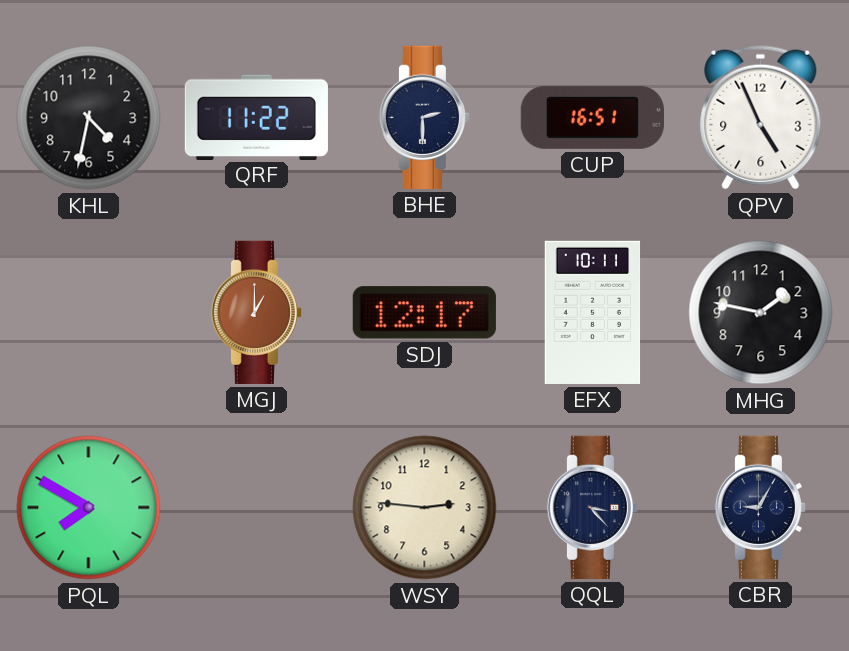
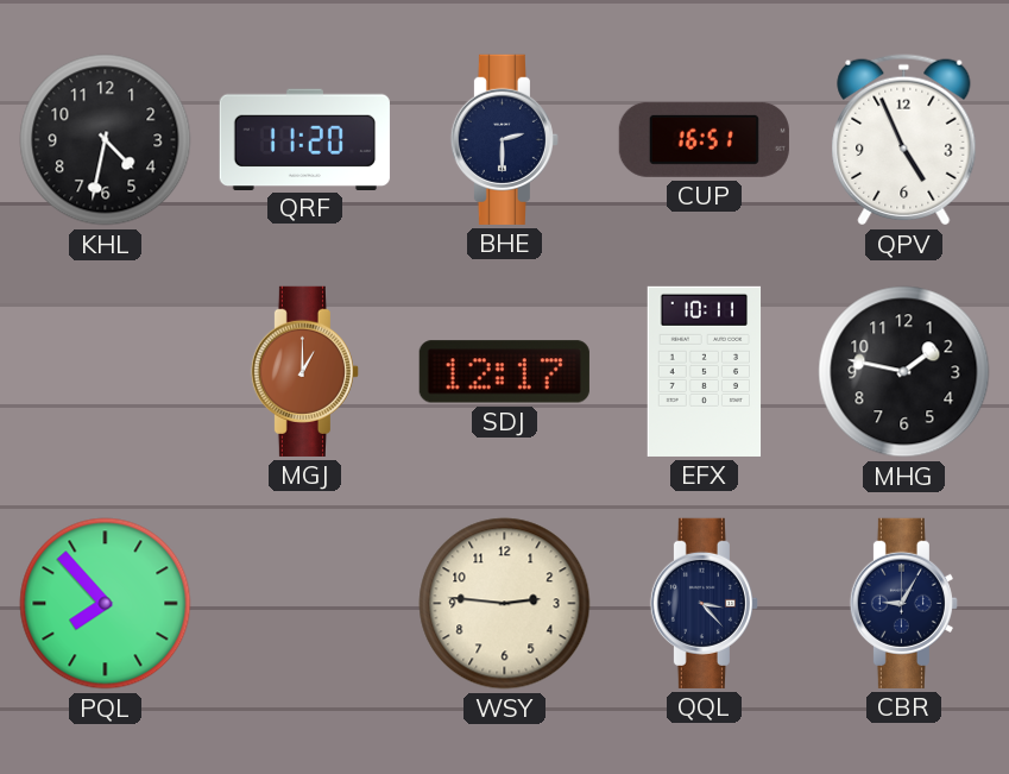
QRF: 11:22 -> 11:20
PQL: 7:50 -> 7:53
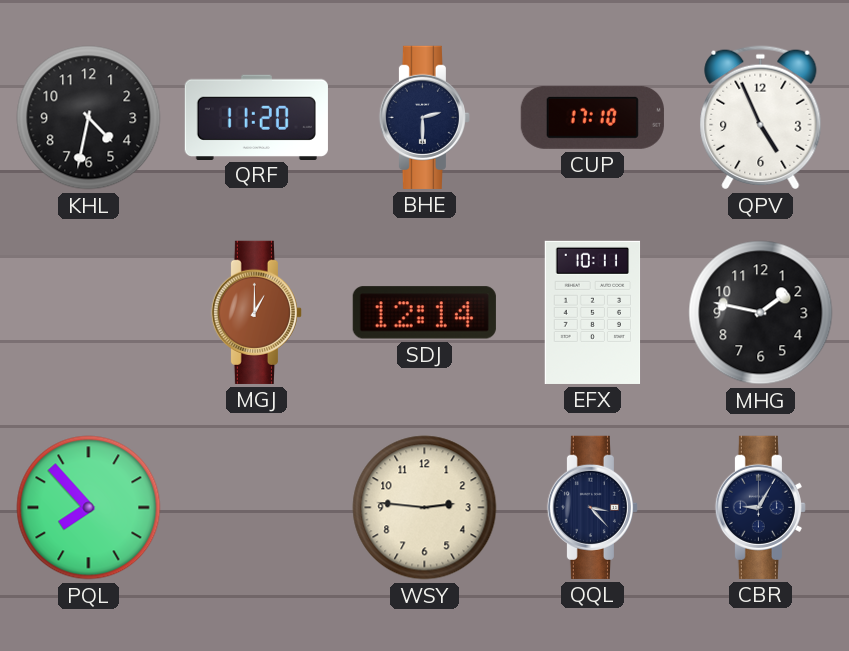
CUP: 16:51 -> 17:10
SDJ: 12:17 -> 12:14
